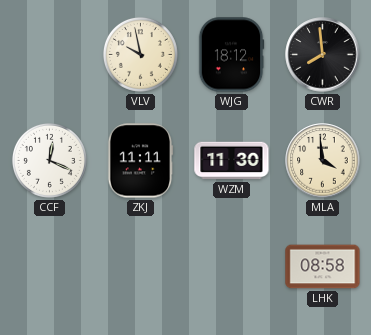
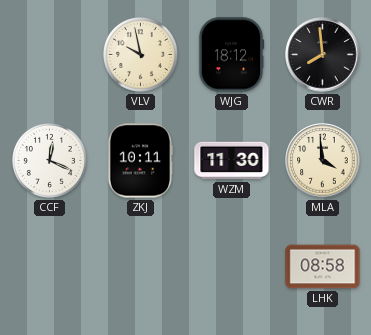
ZKJ: 11:11 -> 10:11
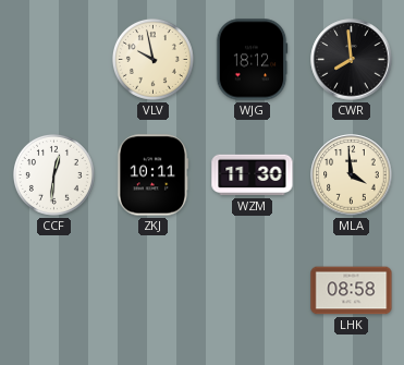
CCF: 12:19 -> 12:31
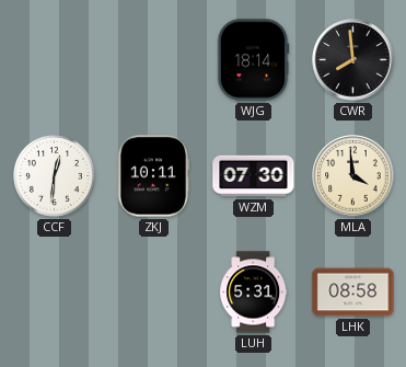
VLV: 9:58 -> none
WJG: 18:12 -> 18:14
WZM: 11:30 -> 07:30
LUH: none -> 5:31
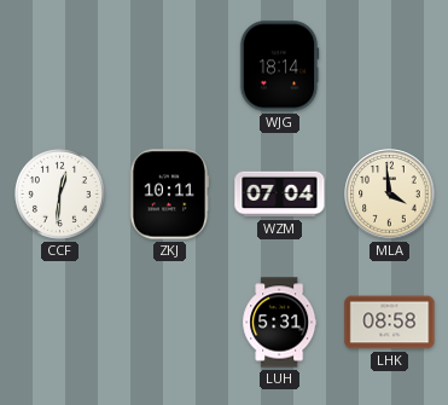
CWR: 7:59 -> none
WZM: 07:30 -> 07:04
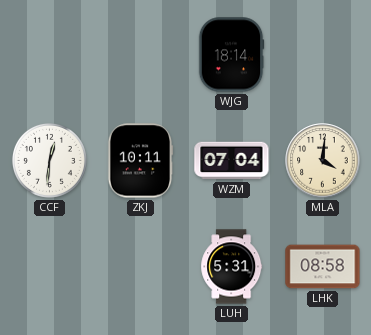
MLA: 3:59 -> 4:01
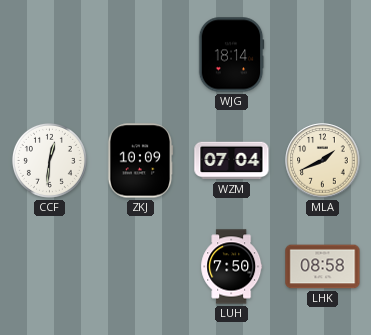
ZKJ: 10:11 -> 10:09
MLA: 4:01 -> 1:41
LUH: 5:31 -> 7:50
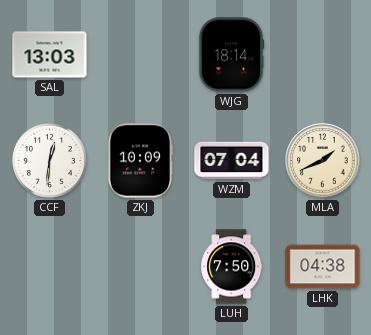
SAL: none -> 13:03
LHK: 08:58 -> 04:38
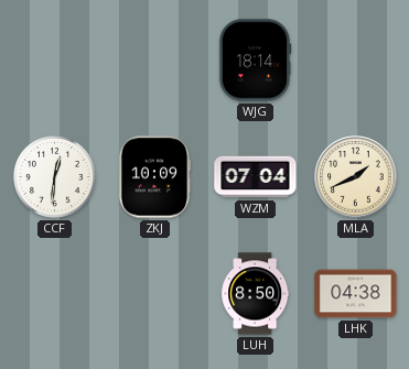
SAL: 13:03 -> none
LUH: 7:50 -> 8:50
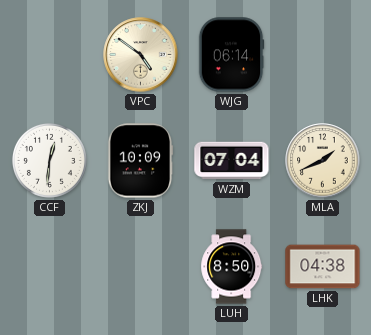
VPC: none -> 4:51
WJG: 18:14 -> 06:14
